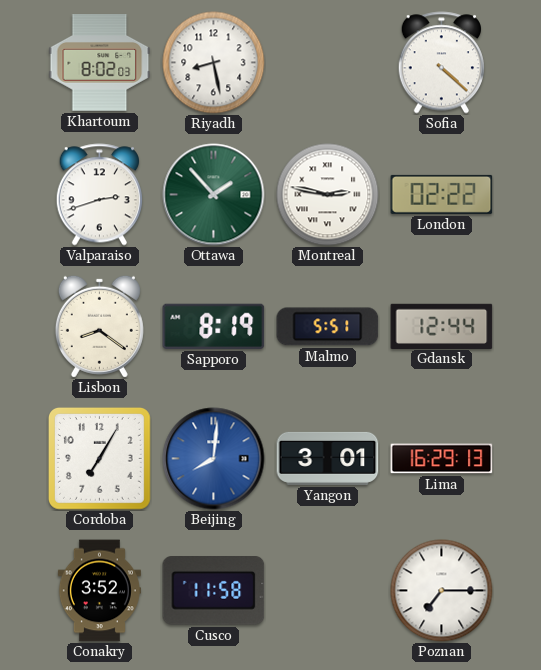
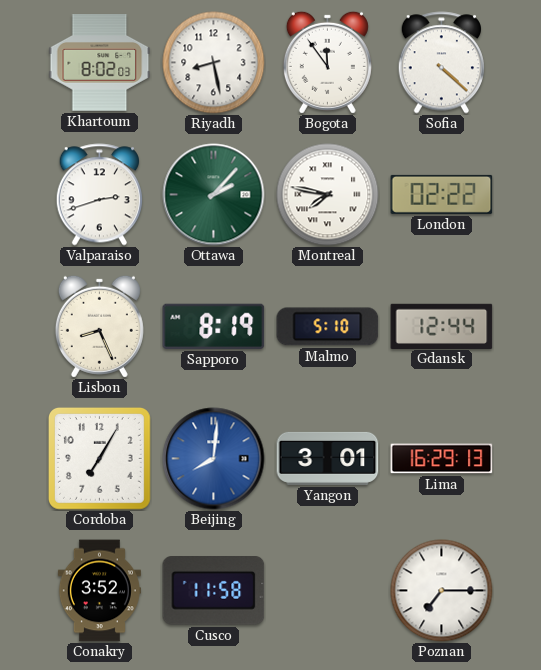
Bogota: none -> 11:54
Ottawa: 1:53 -> 2:07
Montreal: 2:47 -> 7:47
Lisbon: 8:21 -> 8:26
Malmo: 5:51 -> 5:10
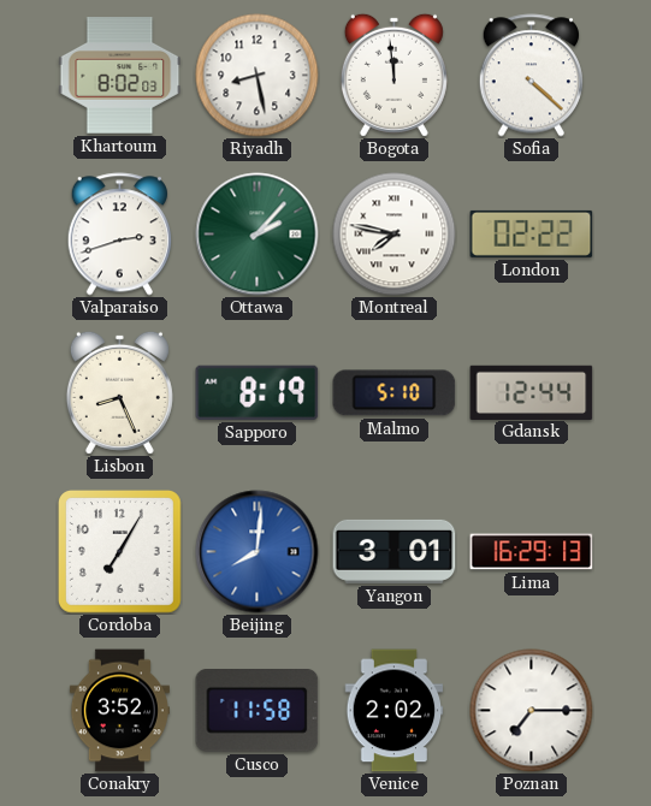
Bogota: 11:54 -> 11:59
Venice: none -> 2:02
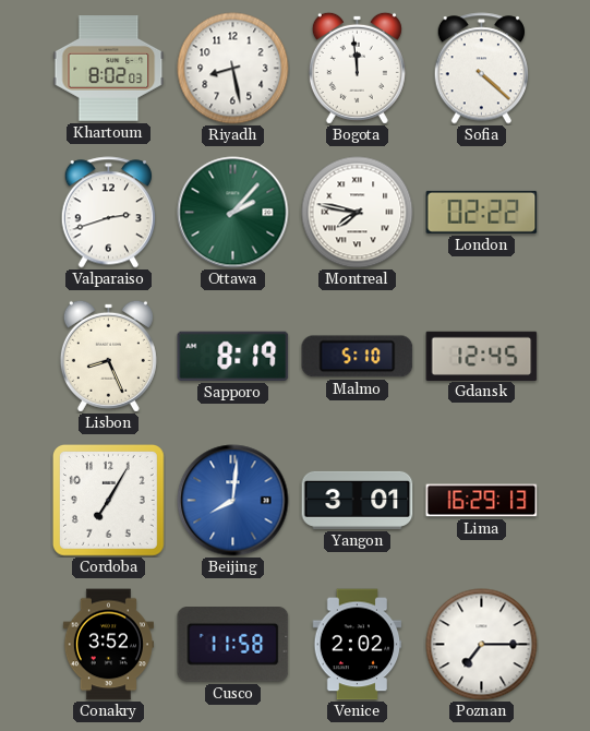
Gdansk: 12:44 -> 12:45
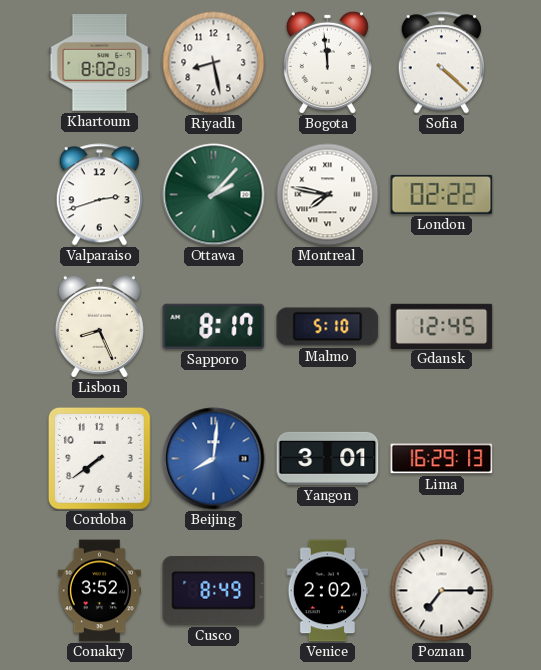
Sapporo: 8:19 -> 8:17
Cordoba: 7:05 -> 7:39
Cusco: 11:58 -> 8:49
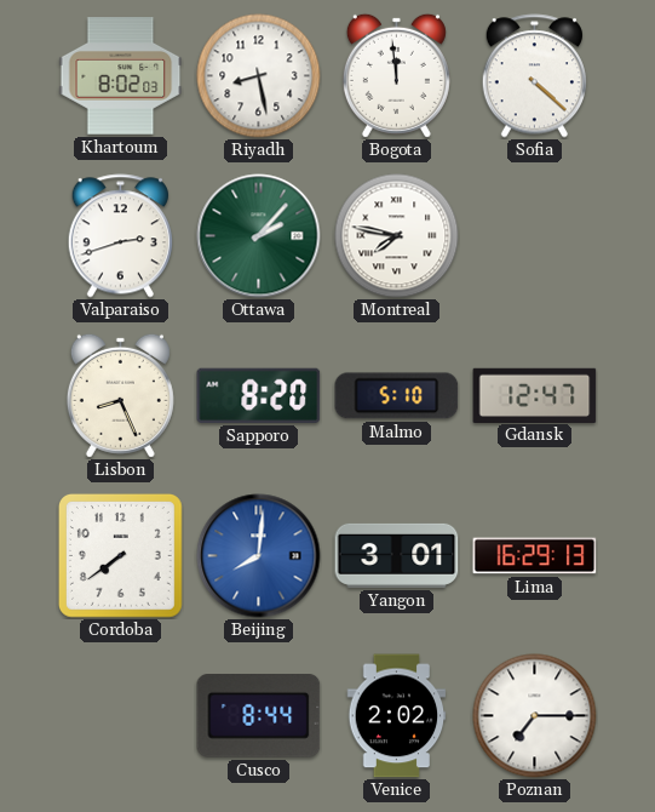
London: 02:22 -> none
Sapporo: 8:17 -> 8:20
Gdansk: 12:45 -> 12:47
Conakry: 3:52 -> none
Cusco: 8:49 -> 8:44
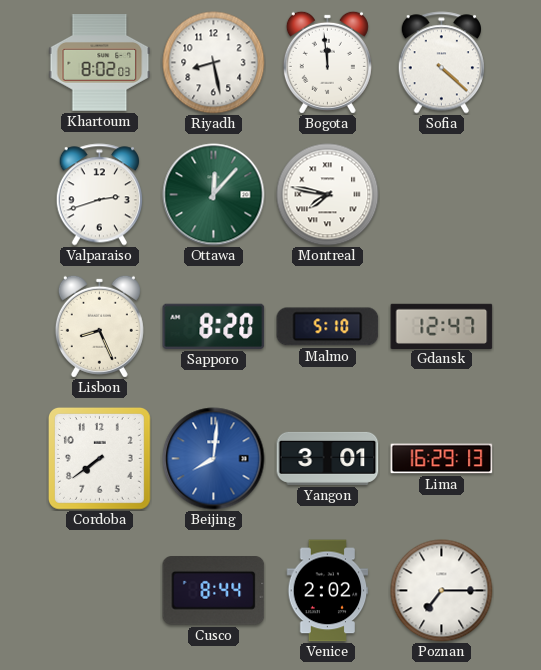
Ottawa: 2:07 -> 12:07
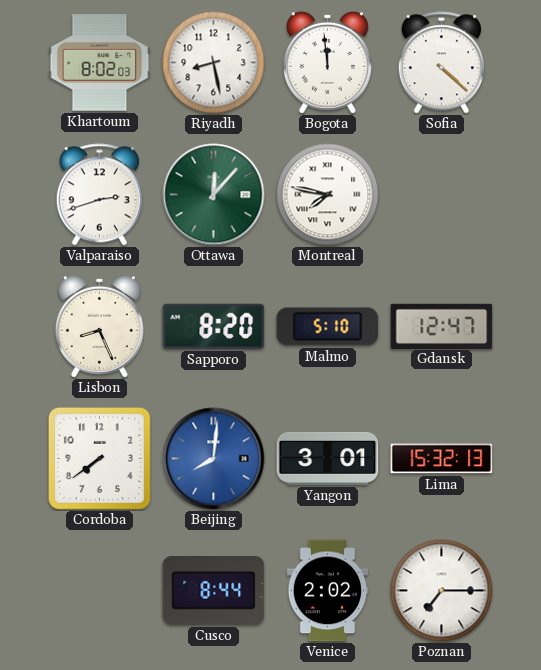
Lima: 16:29 -> 15:32
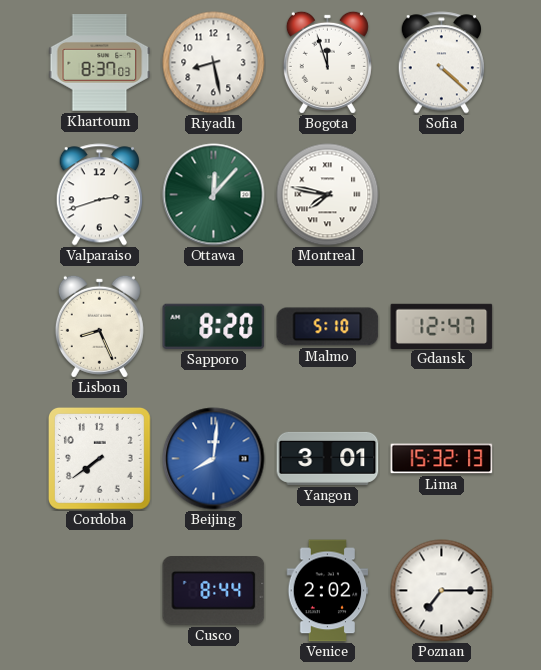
Khartoum: 8:02 -> 8:37
Bogota: 11:59 -> 11:57
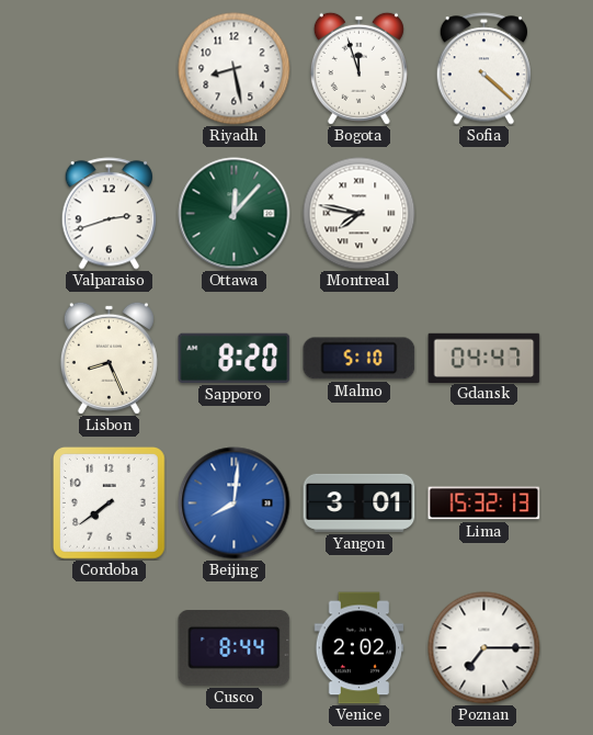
Khartoum: 8:37 -> none
Gdansk: 12:47 -> 04:47
